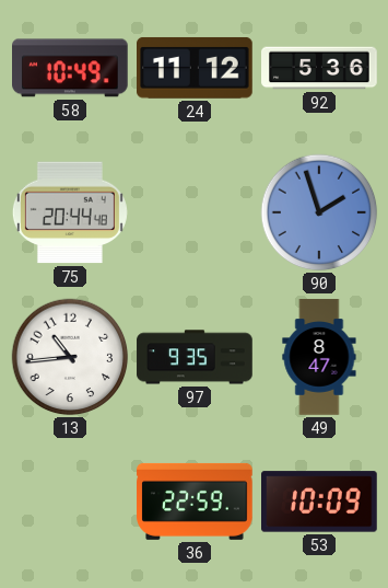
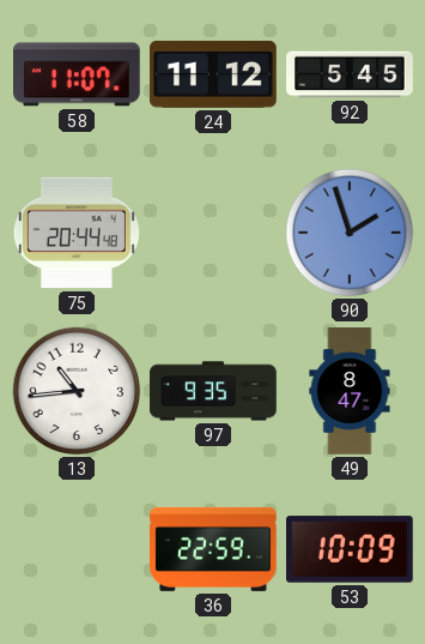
58: 10:49 -> 11:07
92: 5:36 -> 5:45
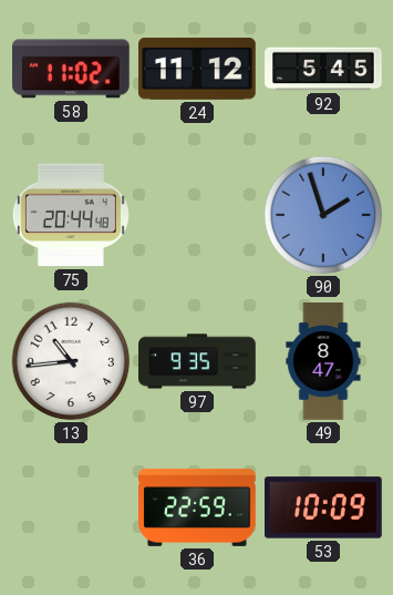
58: 11:07 -> 11:02
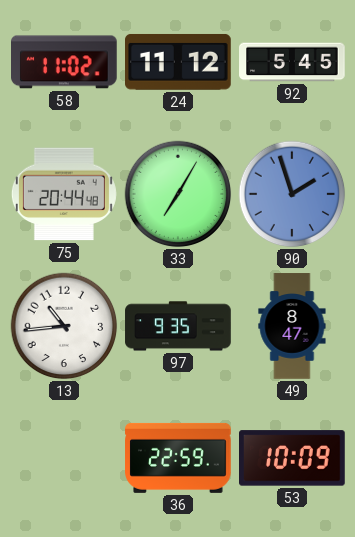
33: none -> 7:05
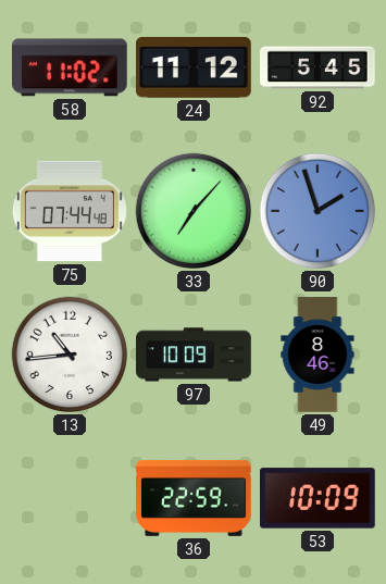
75: 20:44 -> 07:44
33: 7:05 -> 7:07
97: 9:35 -> 10:09
49: 8:47 -> 8:46
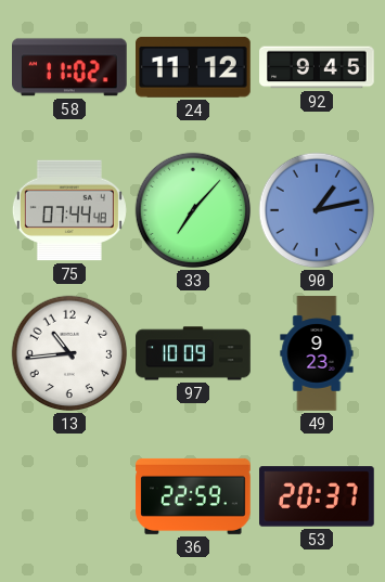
92: 5:45 -> 9:45
90: 1:57 -> 1:13
49: 8:46 -> 9:23
53: 10:09 -> 20:37
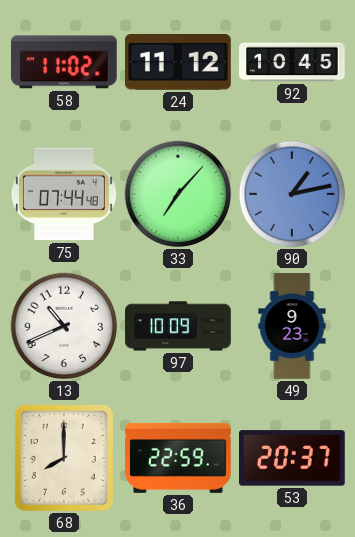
92: 9:45 -> 10:45
13: 10:44 -> 10:41
68: none -> 8:00
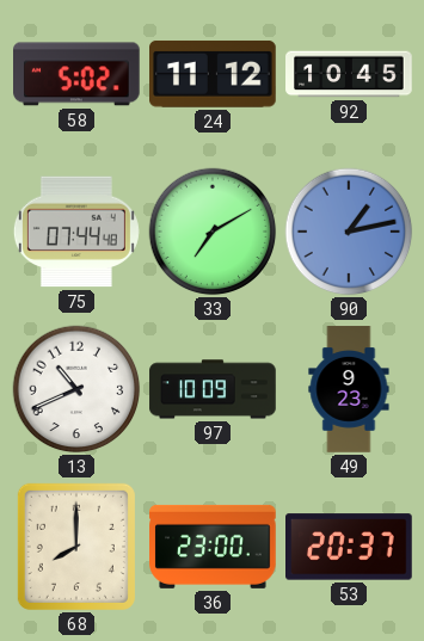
58: 11:02 -> 5:02
33: 7:07 -> 7:10
36: 22:59 -> 23:00
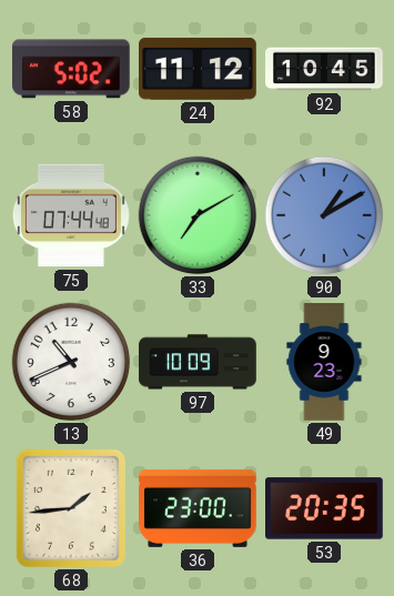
90: 1:13 -> 1:10
68: 8:00 -> 1:44
53: 20:37 -> 20:35
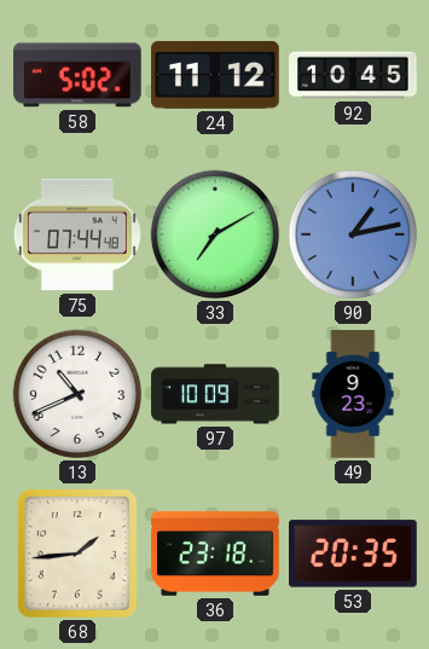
90: 1:10 -> 1:13
36: 23:00 -> 23:18
